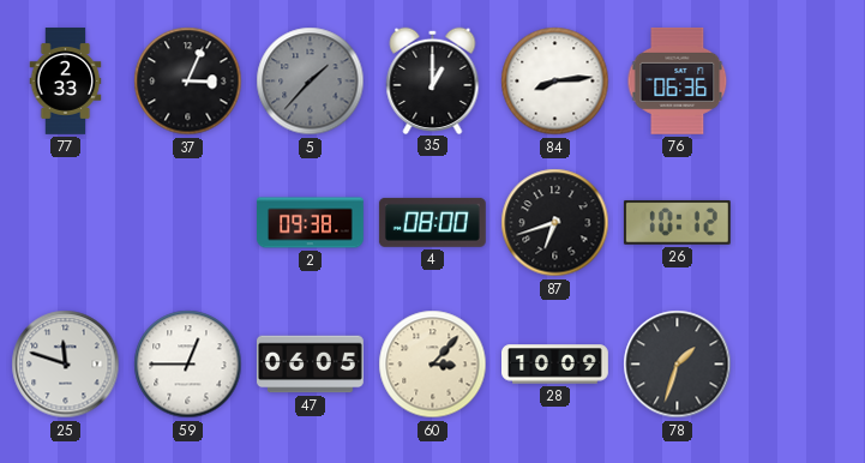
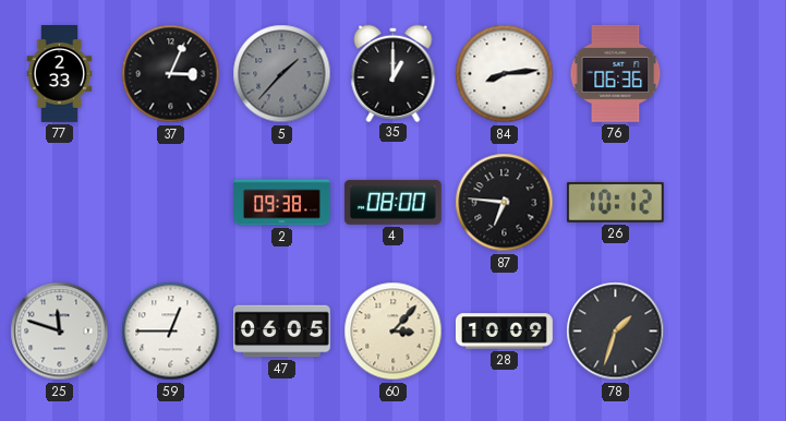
87: 6:42 -> 6:46
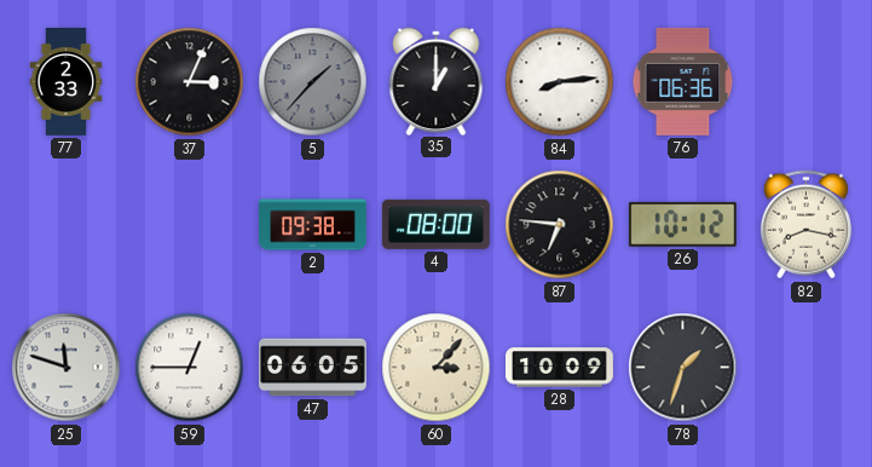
82: none -> 8:17
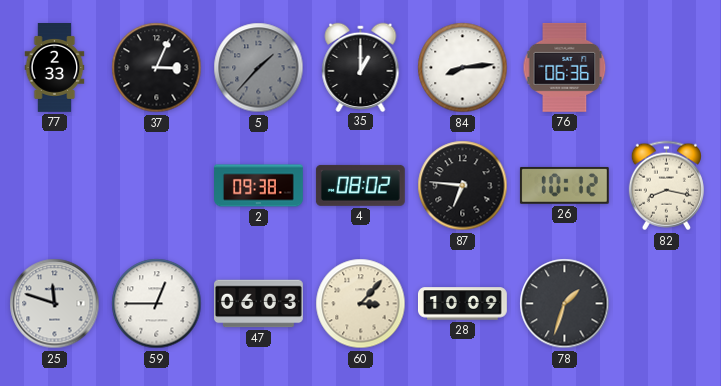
4: 08:00 -> 08:02
47: 06:05 -> 06:03
